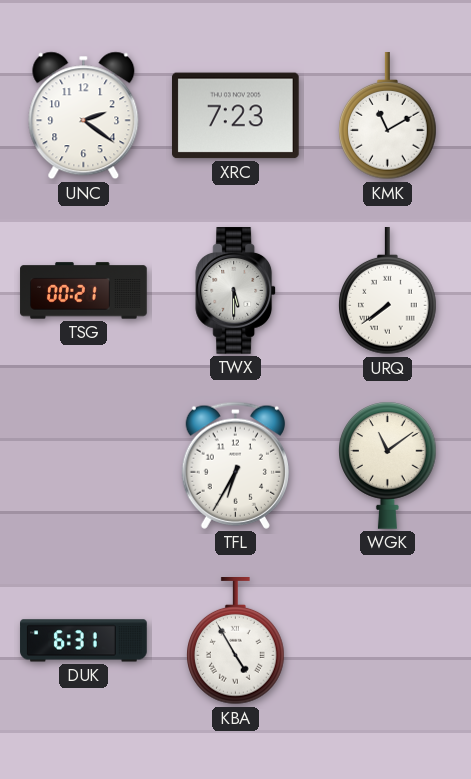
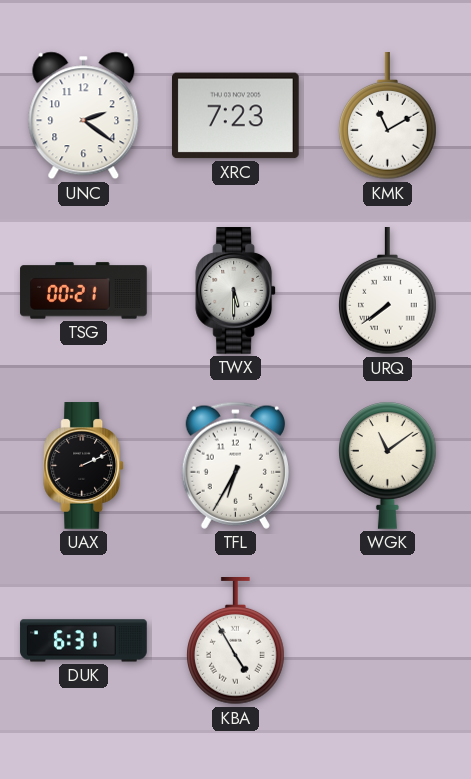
UAX: none -> 2:11
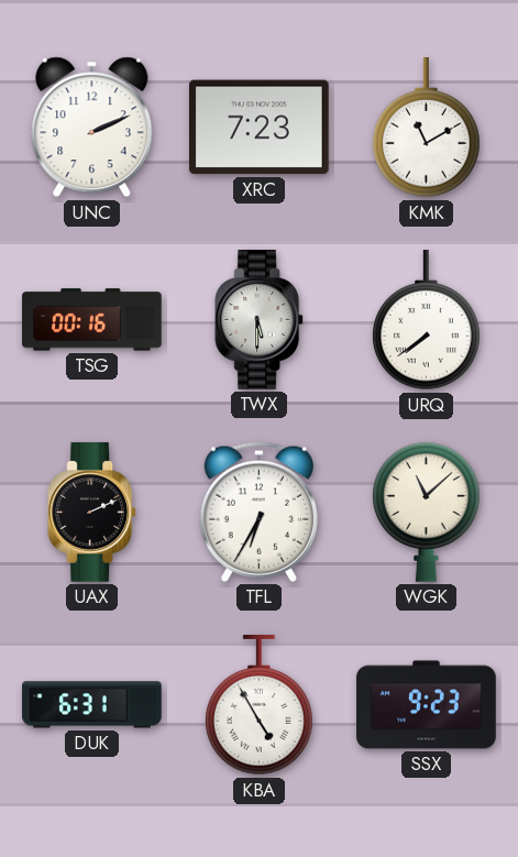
UNC: 2:21 -> 2:11
TSG: 00:21 -> 00:16
WGK: 11:09 -> 11:08
SSX: none -> 9:23
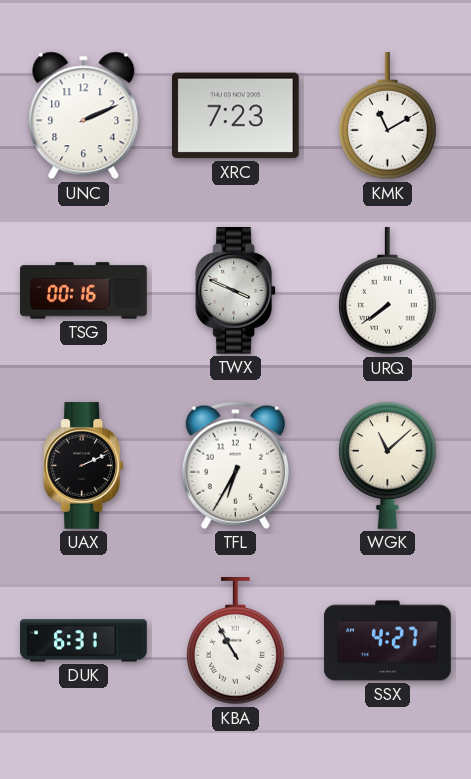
TWX: 5:30 -> 3:49
KBA: 4:55 -> 10:55
SSX: 9:23 -> 4:27
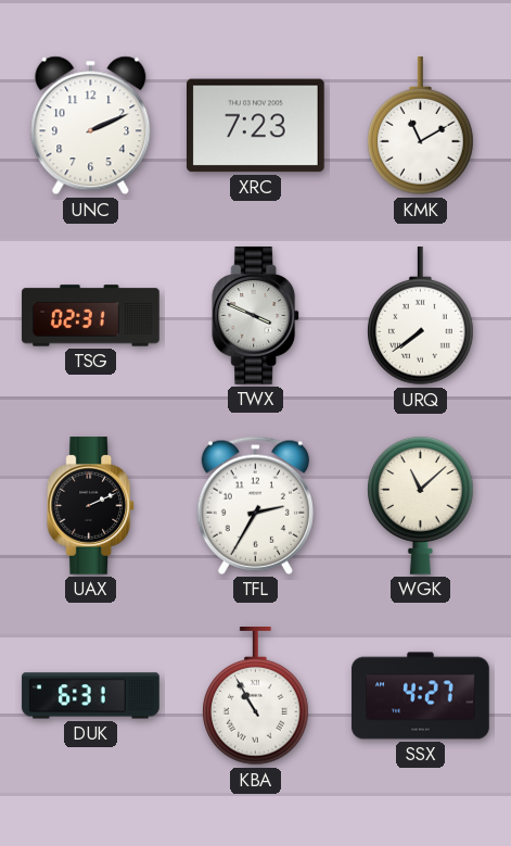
TSG: 00:16 -> 02:31
TFL: 6:35 -> 2:35
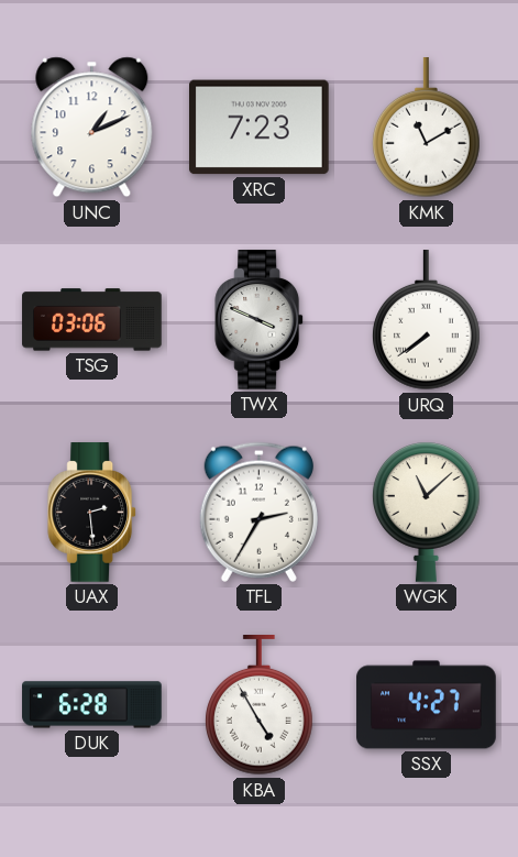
UNC: 2:11 -> 1:11
TSG: 02:31 -> 03:06
UAX: 2:11 -> 2:29
DUK: 6:31 -> 6:28
KBA: 10:55 -> 4:55
